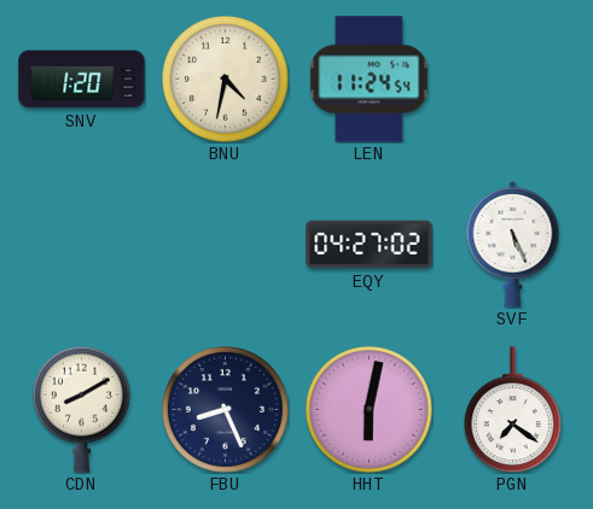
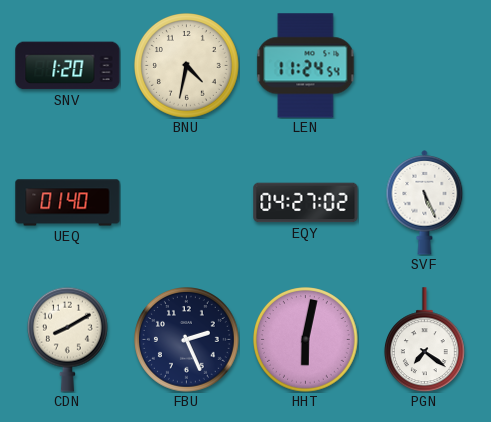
UEQ: none -> 01:40
FBU: 8:26 -> 2:26
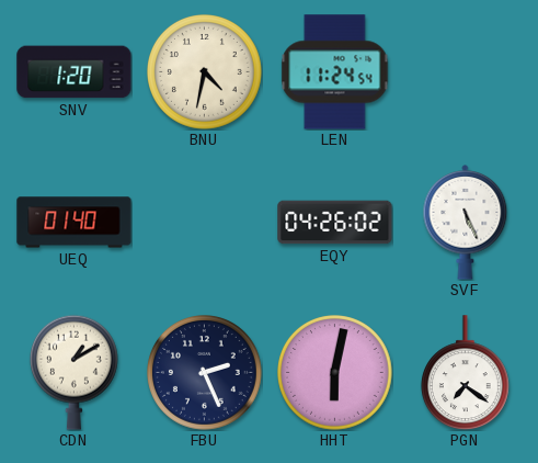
EQY: 04:27 -> 04:26
CDN: 8:10 -> 1:10
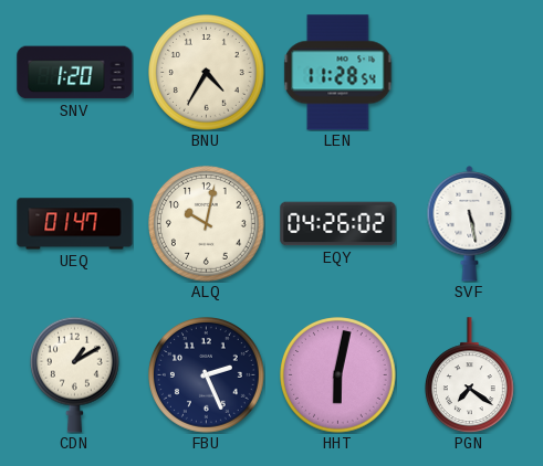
BNU: 4:32 -> 4:35
LEN: 11:24 -> 11:28
UEQ: 01:40 -> 01:47
ALQ: none -> 10:02
SVF: 5:26 -> 5:28
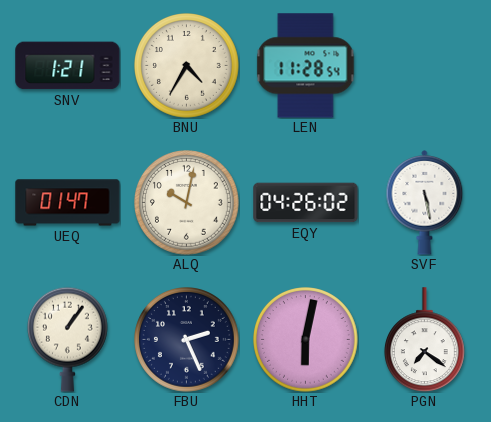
SNV: 1:20 -> 1:21
CDN: 1:10 -> 1:06
